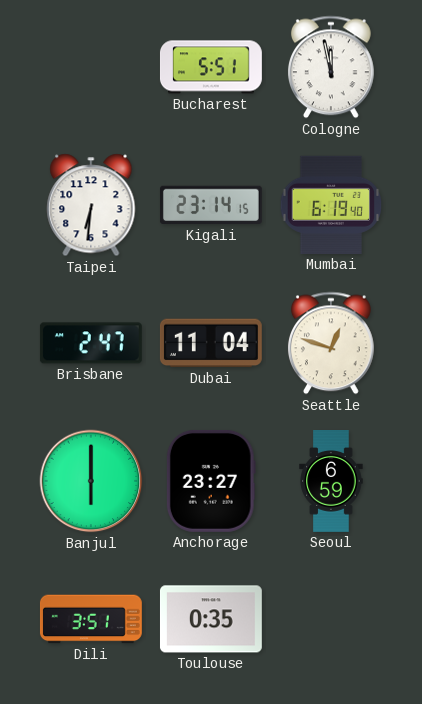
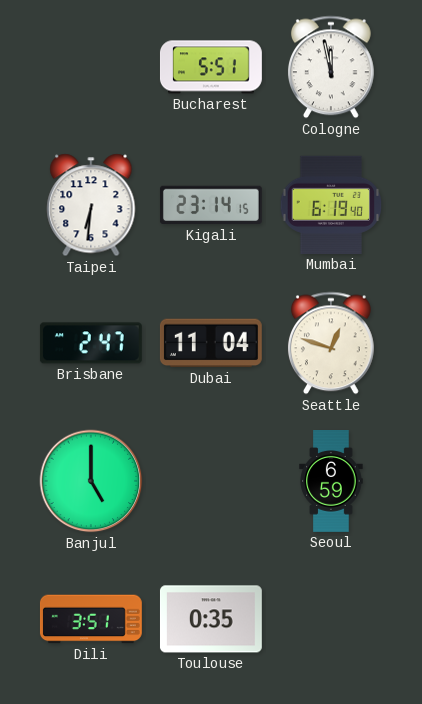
Banjul: 6:00 -> 5:00
Anchorage: 23:27 -> none
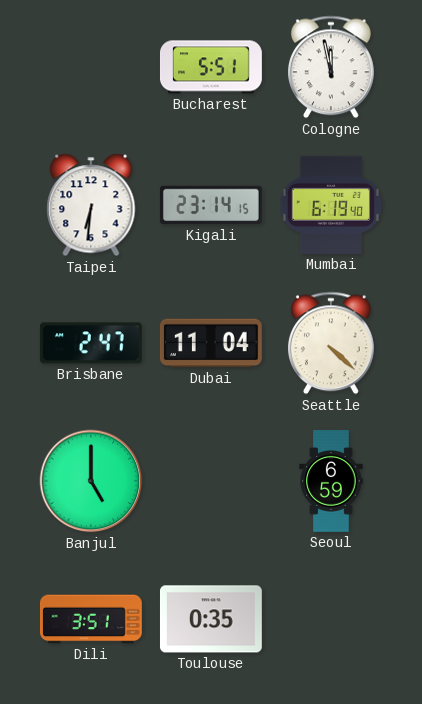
Seattle: 12:48 -> 4:22
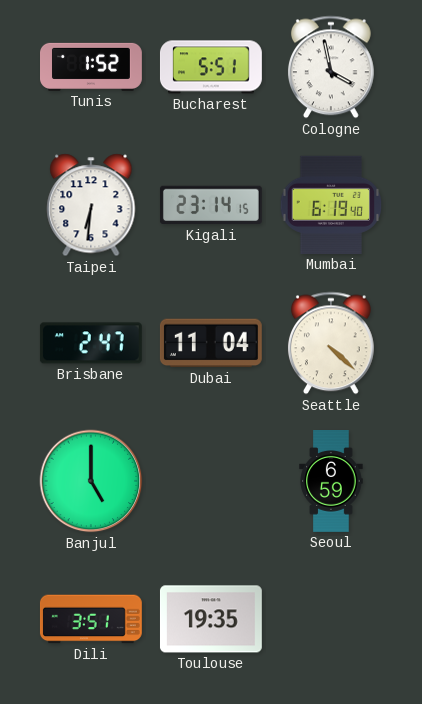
Tunis: none -> 1:52
Cologne: 11:58 -> 3:58
Toulouse: 0:35 -> 19:35
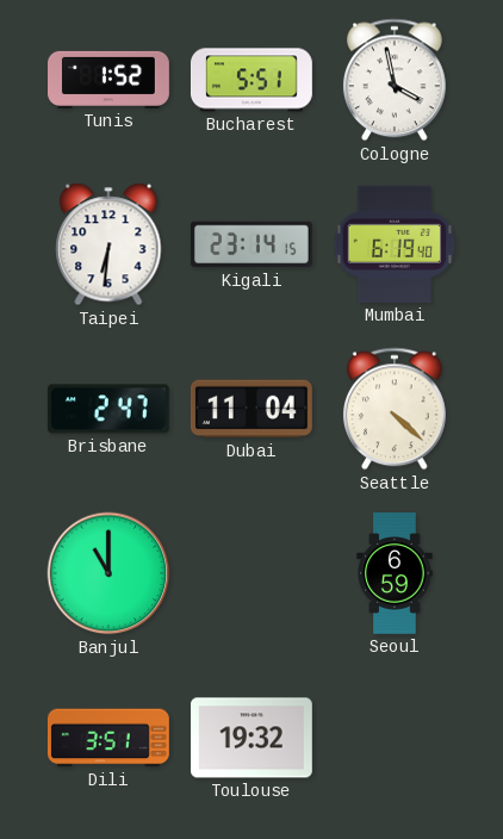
Banjul: 5:00 -> 11:00
Toulouse: 19:35 -> 19:32
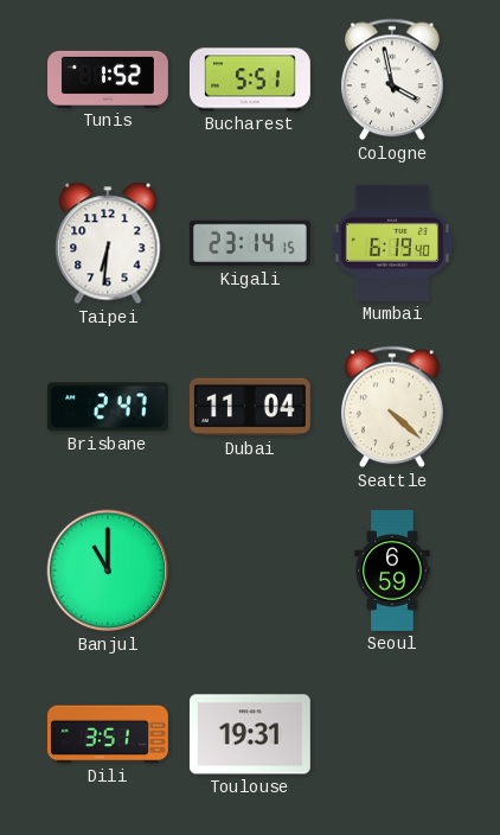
Toulouse: 19:32 -> 19:31
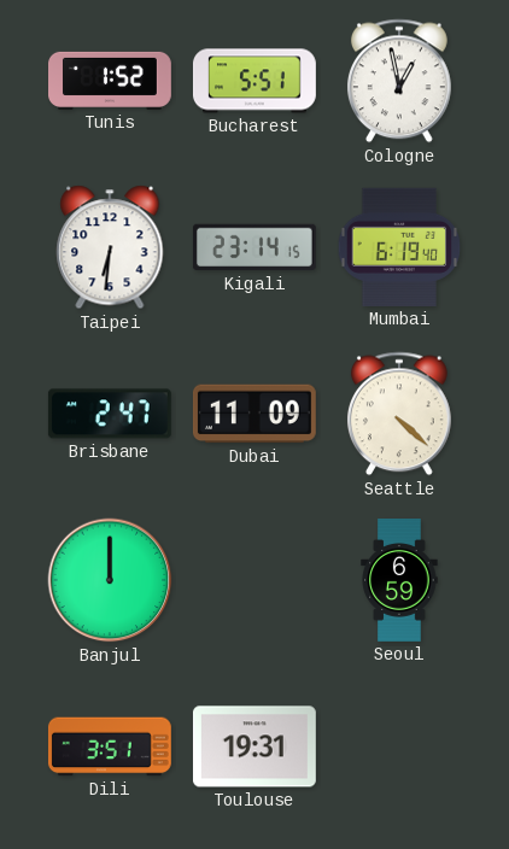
Cologne: 3:58 -> 12:58
Dubai: 11:04 -> 11:09
Banjul: 11:00 -> 12:00
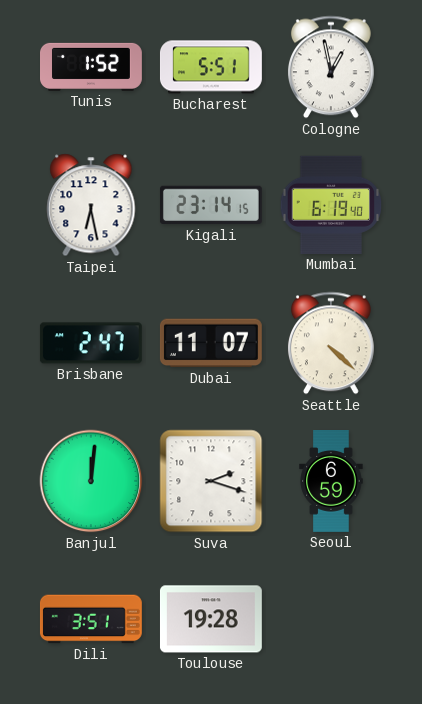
Taipei: 6:31 -> 6:28
Dubai: 11:09 -> 11:07
Banjul: 12:00 -> 12:01
Suva: none -> 2:18
Toulouse: 19:31 -> 19:28
